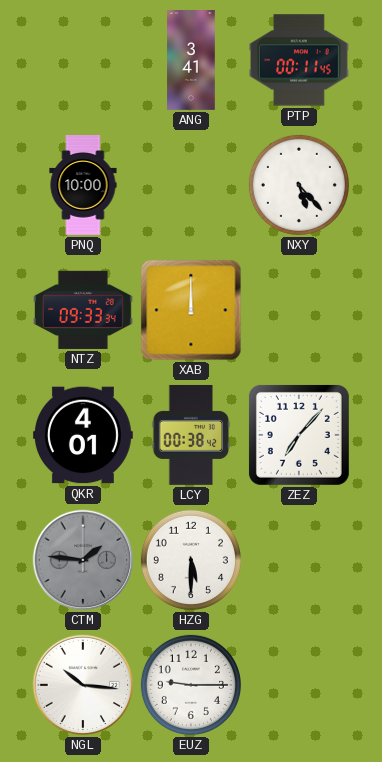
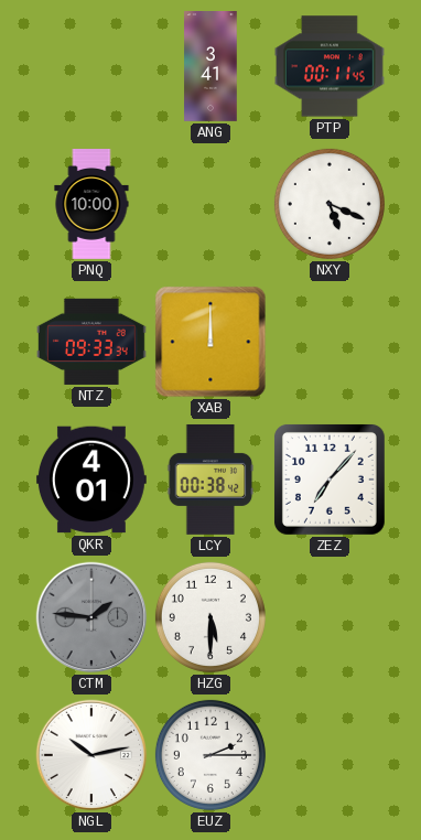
NXY: 5:23 -> 5:19
NGL: 10:16 -> 10:13
EUZ: 9:15 -> 2:15
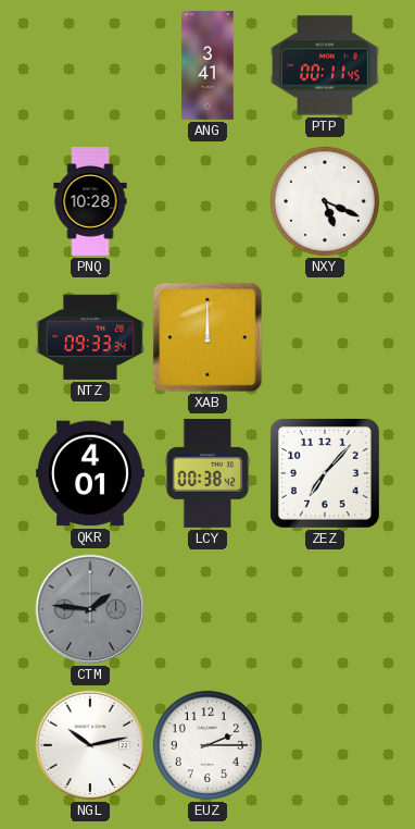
PNQ: 10:00 -> 10:28
HZG: 5:30 -> none
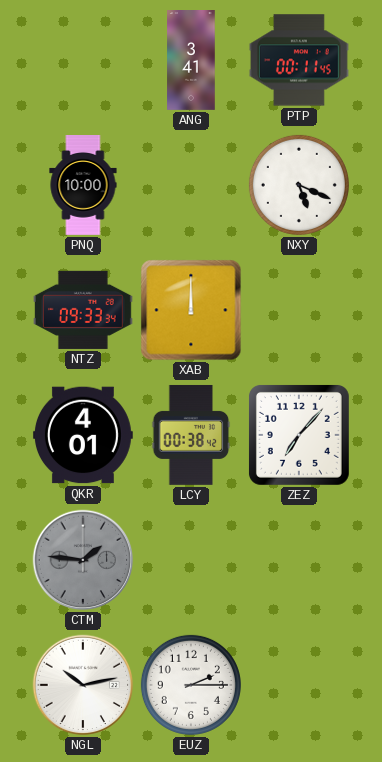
PNQ: 10:28 -> 10:00
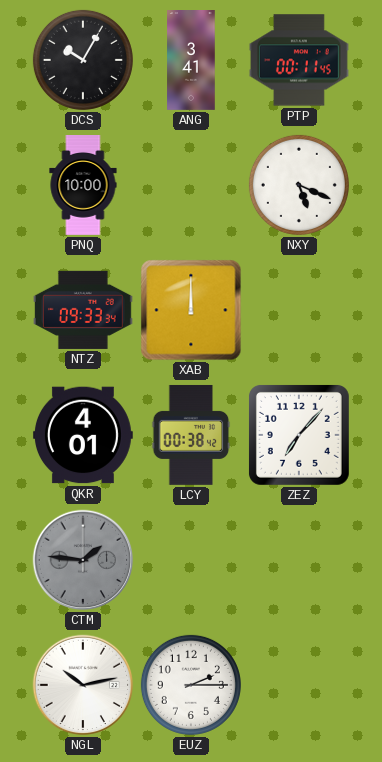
DCS: none -> 10:05
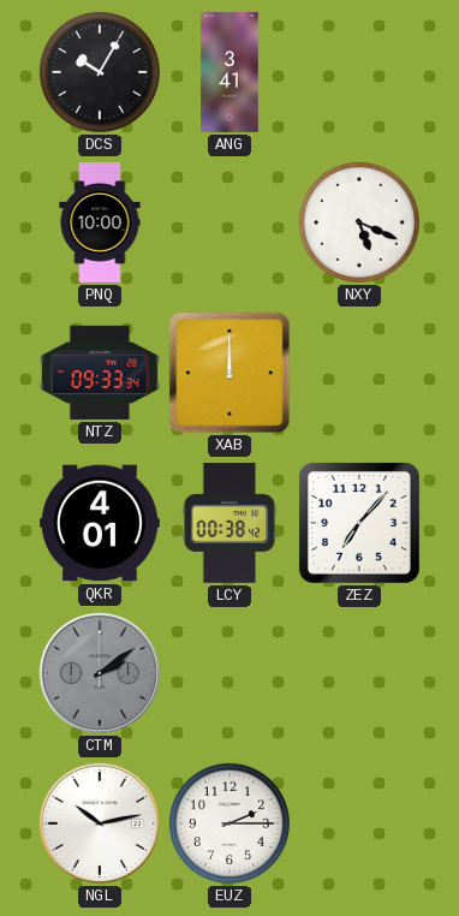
PTP: 00:11 -> none
CTM: 1:46 -> 2:09
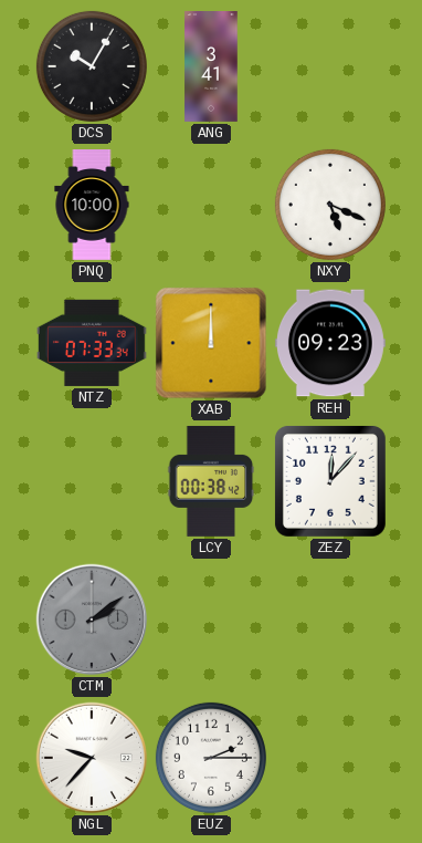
NTZ: 09:33 -> 07:33
REH: none -> 09:23
QKR: 4:01 -> none
ZEZ: 7:07 -> 12:07
NGL: 10:13 -> 9:37
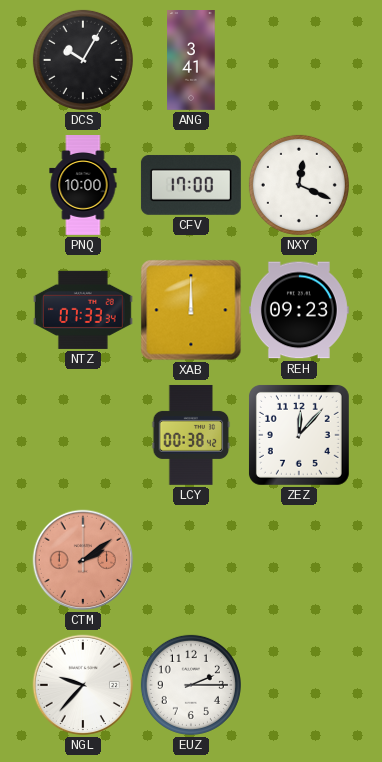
CFV: none -> 17:00
NXY: 5:19 -> 12:19
CTM dial: grey -> salmon
